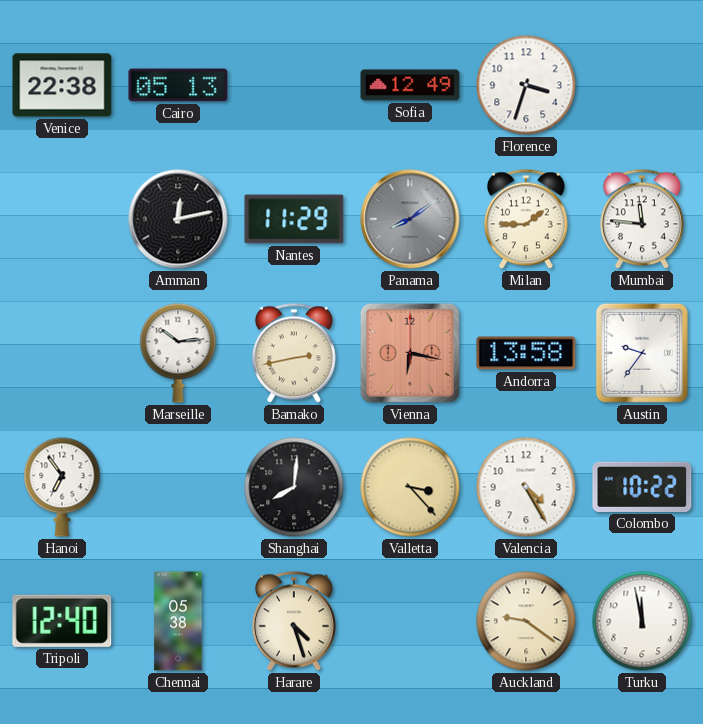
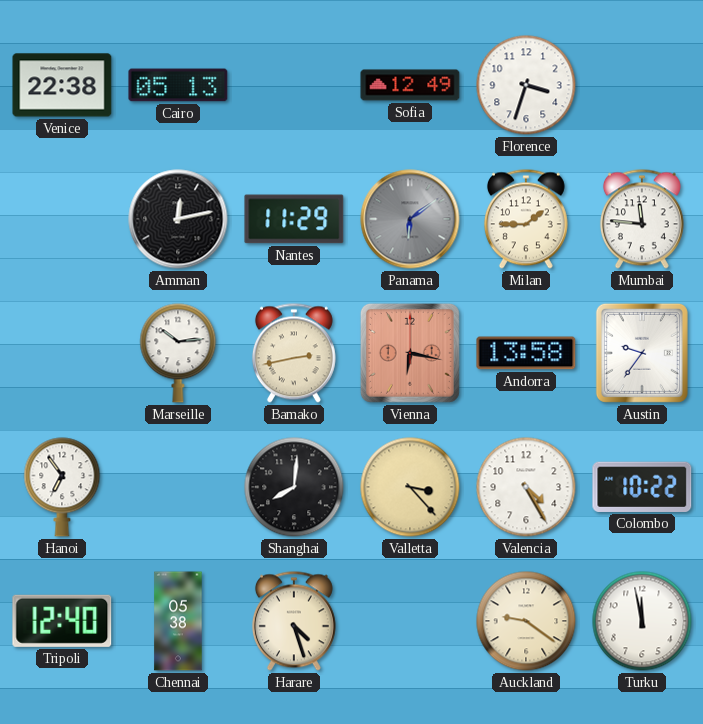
Panama: 8:09 -> 6:09
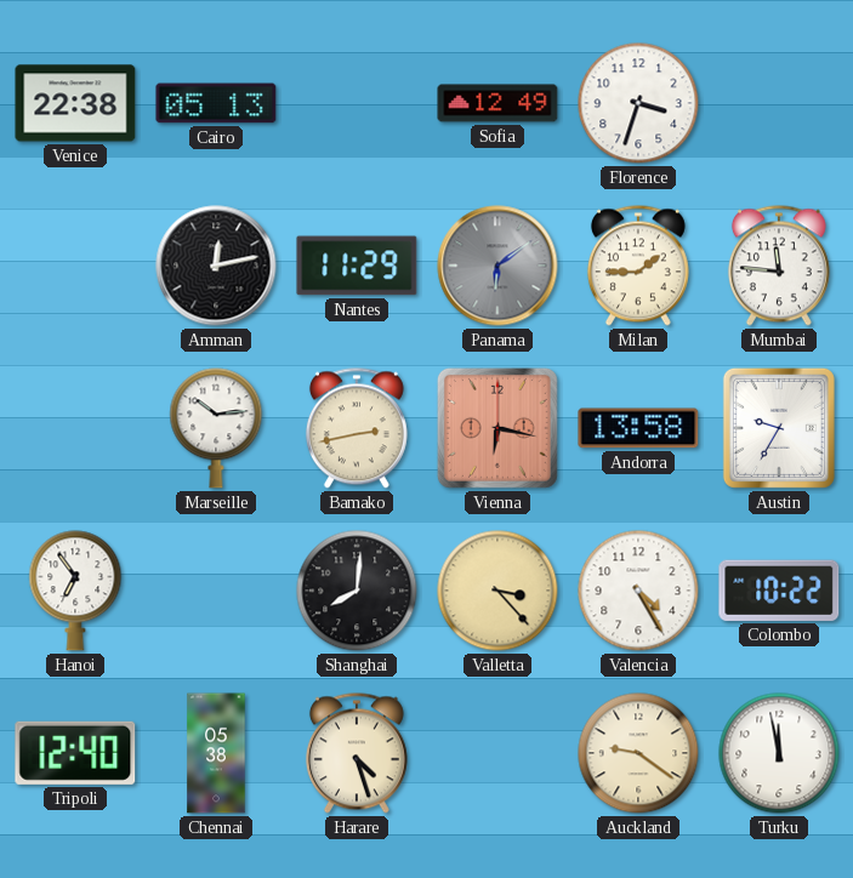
Austin: 9:36 -> 9:35
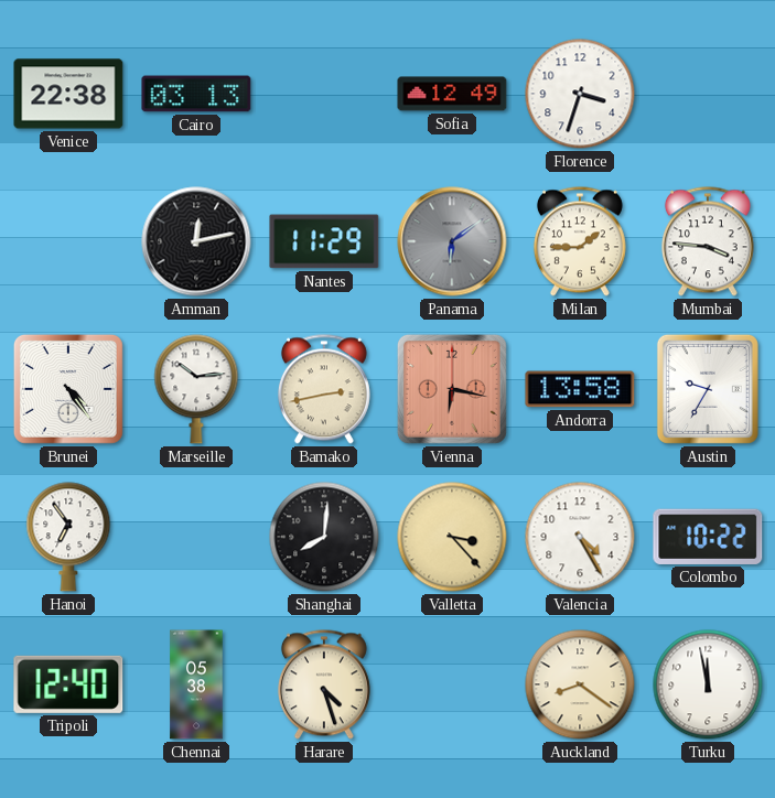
Cairo: 05:13 -> 03:13
Mumbai: 11:46 -> 3:46
Brunei: none -> 4:24
Auckland: 9:21 -> 8:21
